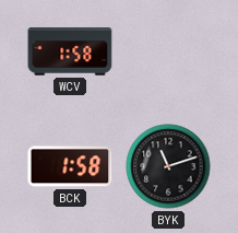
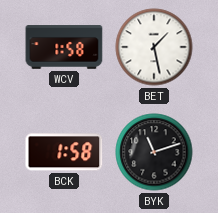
BET: none -> 1:28
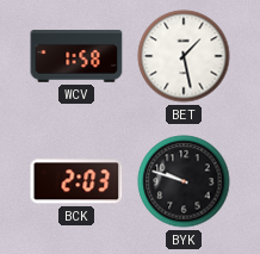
BCK: 1:58 -> 2:03
BYK: 11:12 -> 9:48
